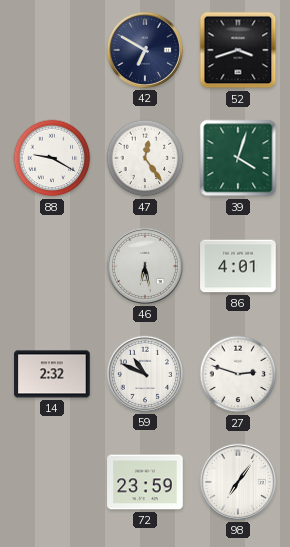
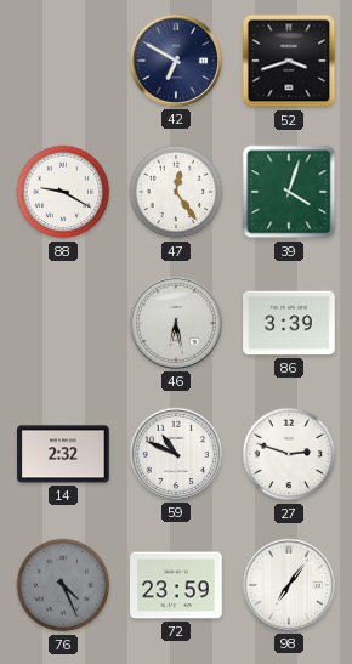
86: 4:01 -> 3:39
76: none -> 4:26
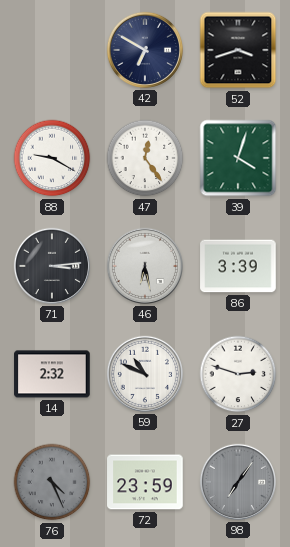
71: none -> 3:14
98 dial: white -> grey
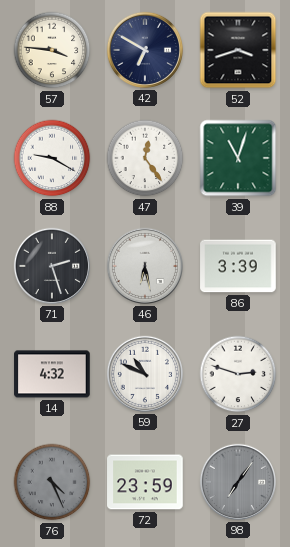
57: none -> 3:46
39: 4:03 -> 11:03
71: 3:14 -> 2:27
14: 2:32 -> 4:32
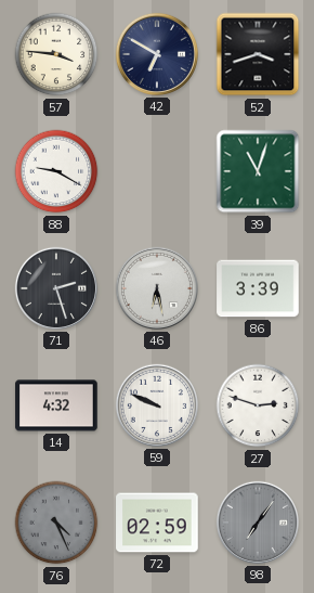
47: 12:24 -> none
59: 10:49 -> 9:49
72: 23:59 -> 02:59
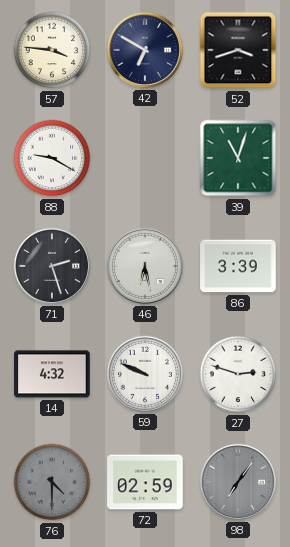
76: 4:26 -> 4:30
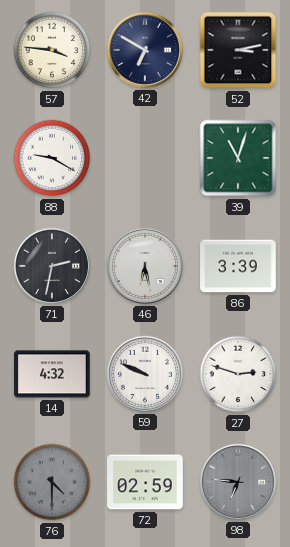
52: 3:42 -> 3:13
71: 2:27 -> 2:32
98: 7:06 -> 6:46
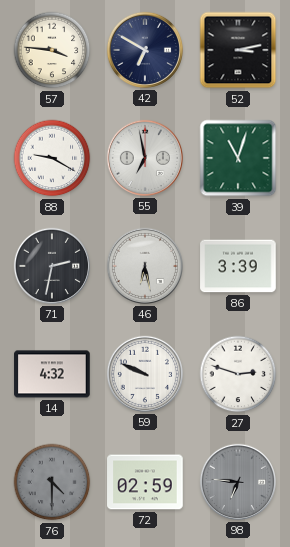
55: none -> 6:58
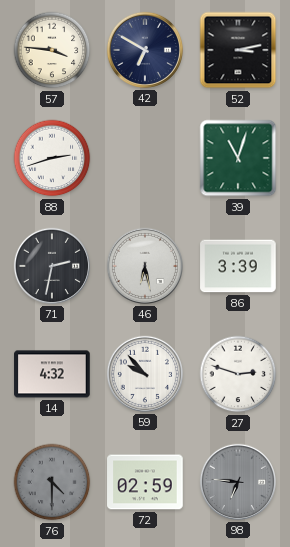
88: 9:20 -> 2:42
55: 6:58 -> none
59: 9:49 -> 9:53
